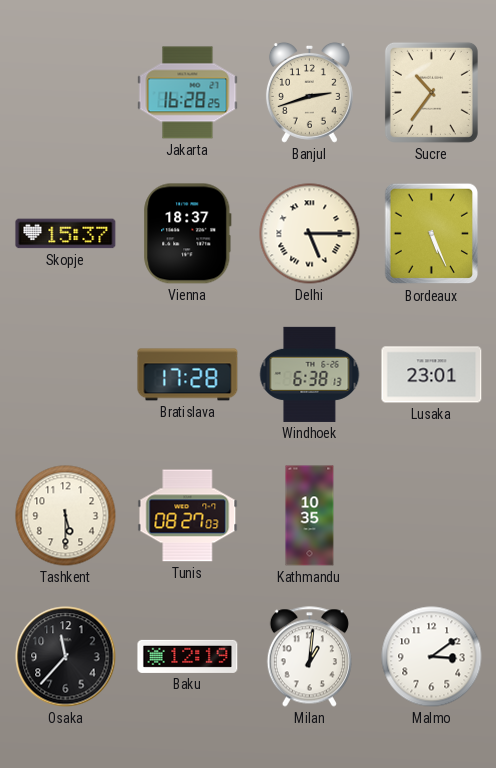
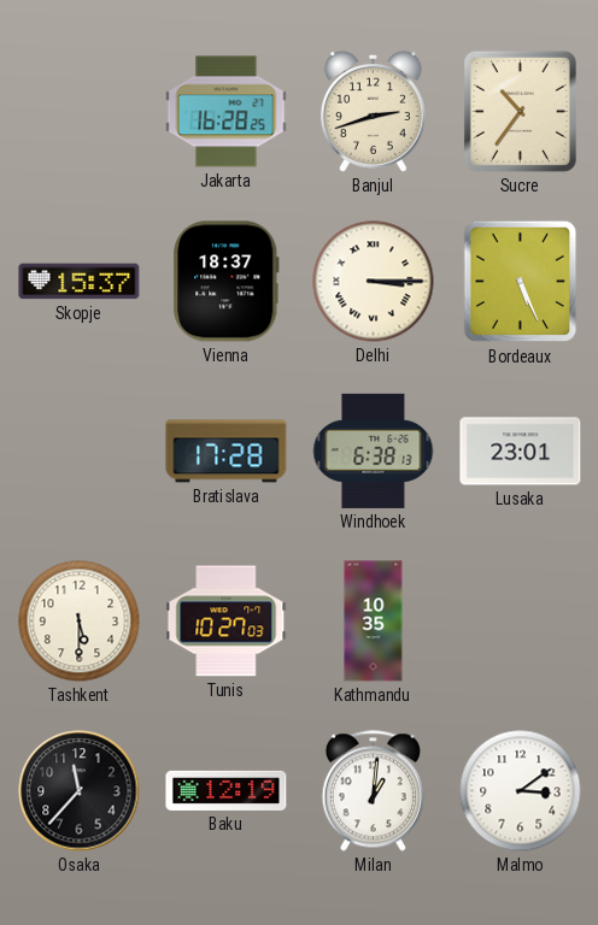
Delhi: 5:15 -> 3:15
Tunis: 08:27 -> 10:27
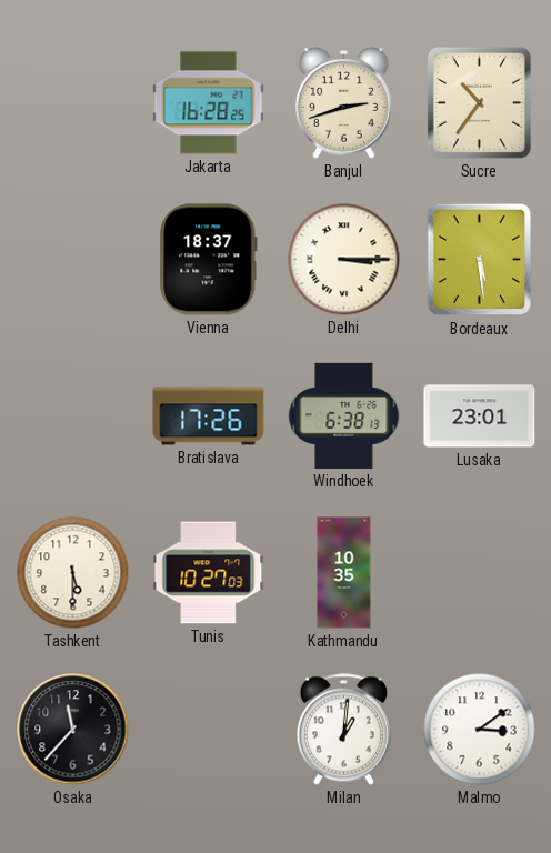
Skopje: 15:37 -> none
Bordeaux: 5:26 -> 5:29
Bratislava: 17:28 -> 17:26
Baku: 12:19 -> none
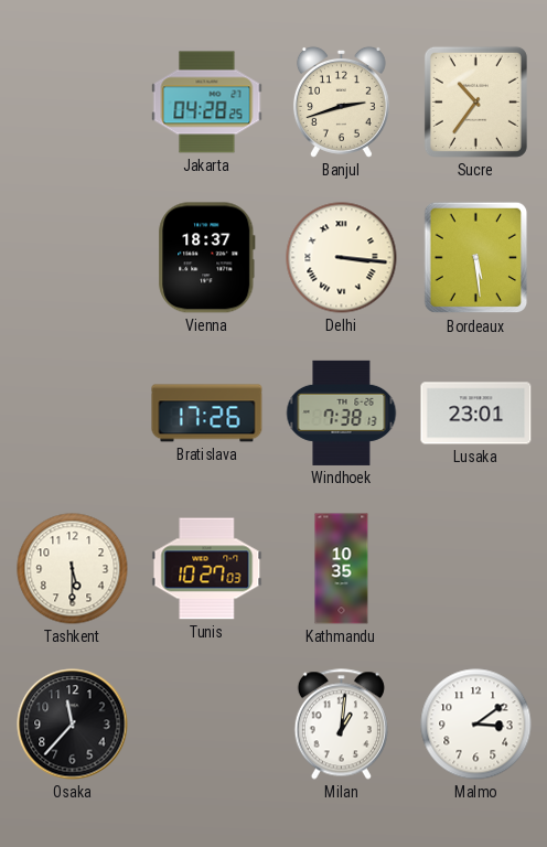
Jakarta: 16:28 -> 04:28
Delhi: 3:15 -> 3:16
Windhoek: 6:38 -> 7:38
